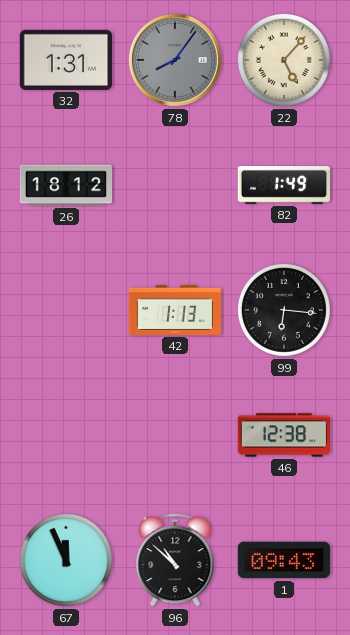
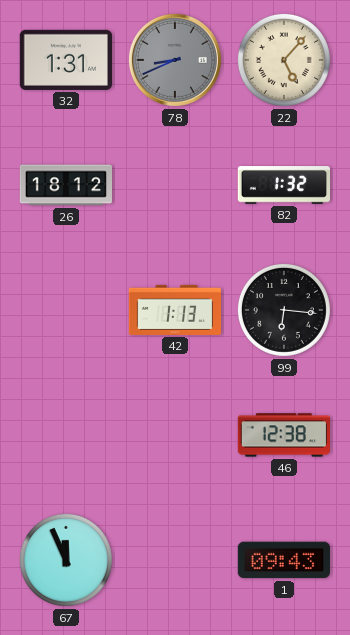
78: 8:06 -> 8:41
82: 1:49 -> 1:32
96: 10:52 -> none
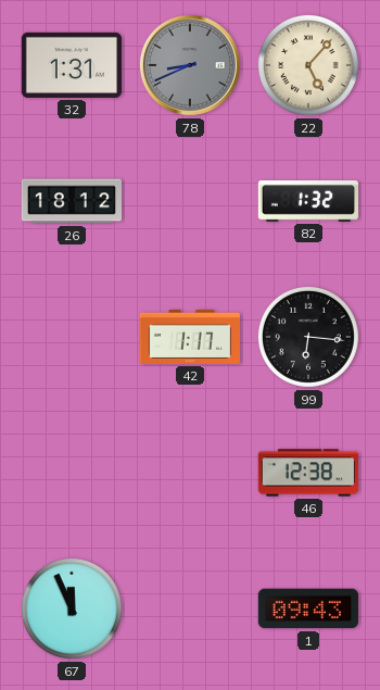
42: 1:13 -> 1:17
